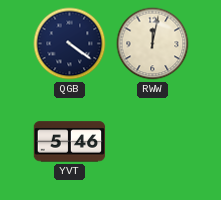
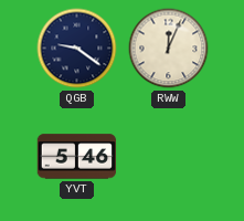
QGB: 4:21 -> 9:21
RWW: 12:02 -> 12:04
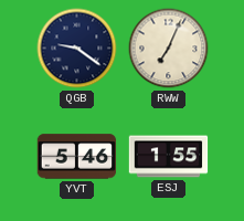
RWW: 12:04 -> 7:04
ESJ: none -> 1:55
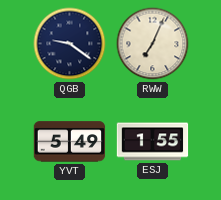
YVT: 5:46 -> 5:49
